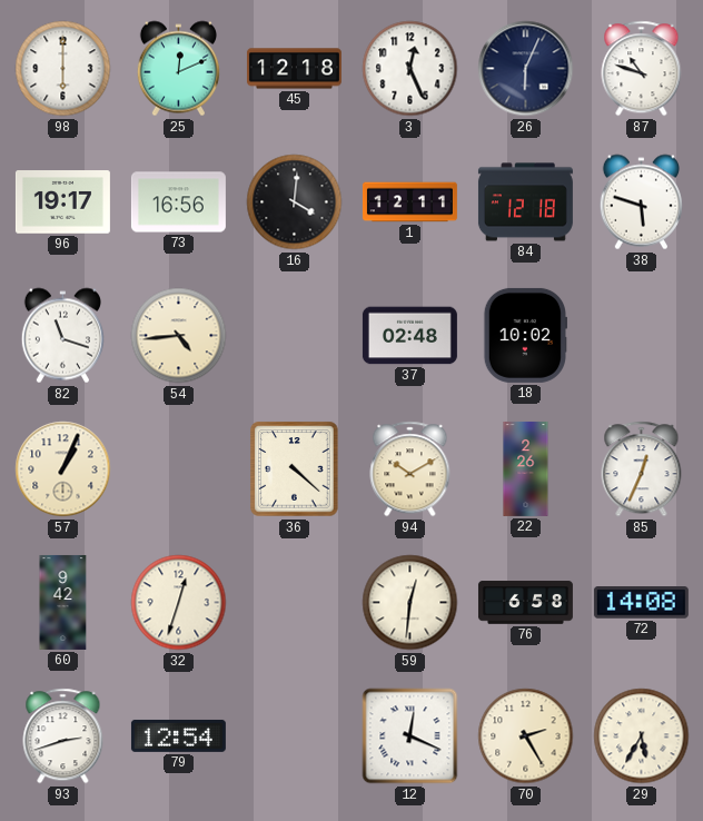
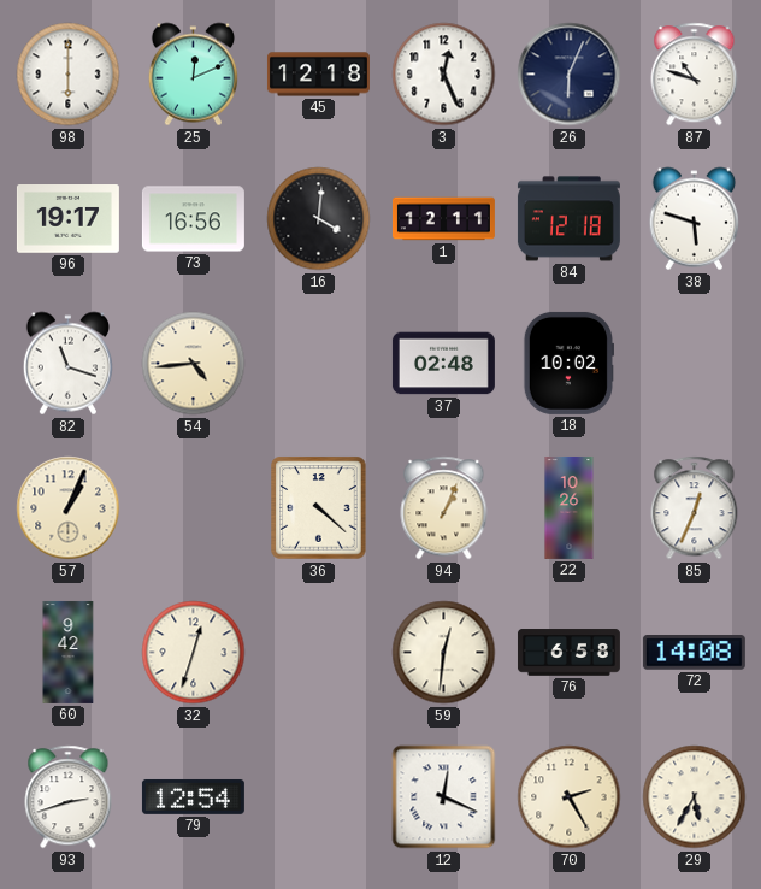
94: 10:10 -> 1:04
22: 2:26 -> 10:26
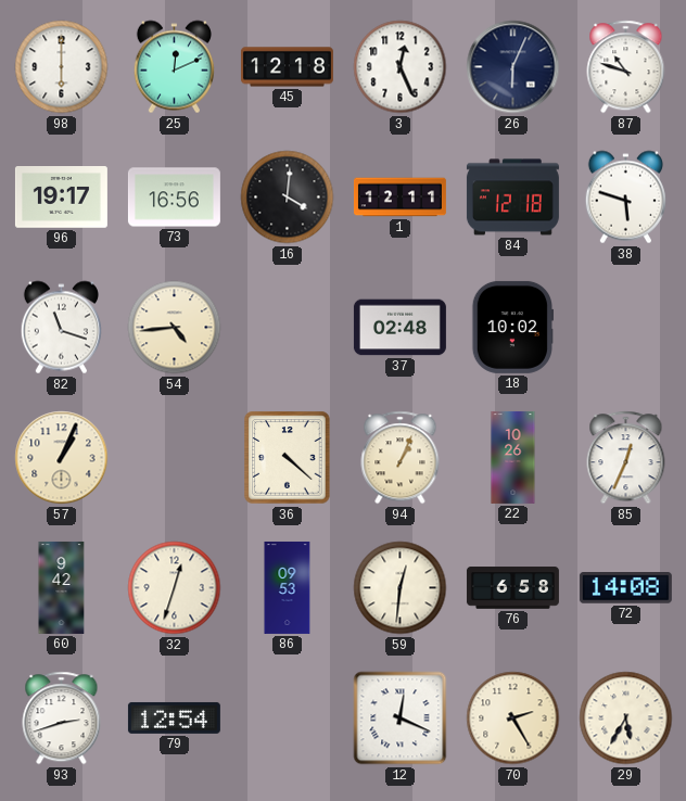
86: none -> 09:53
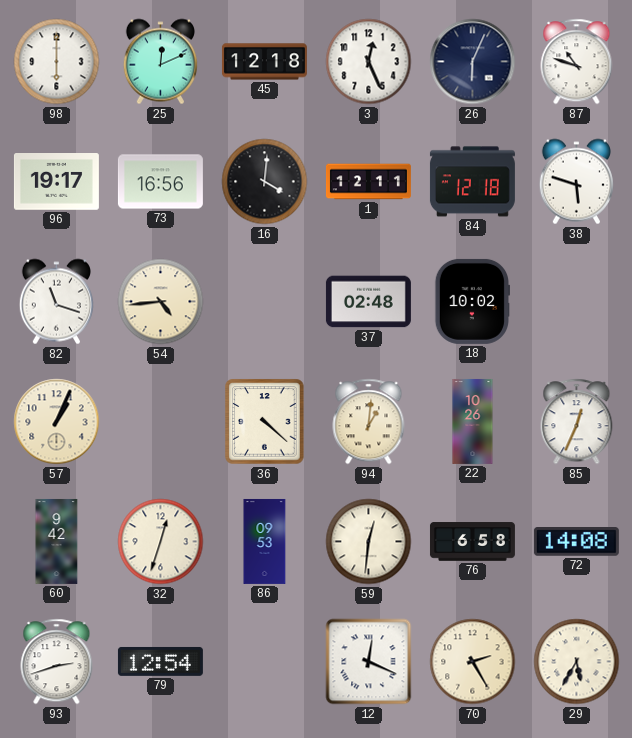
94: 1:04 -> 1:01
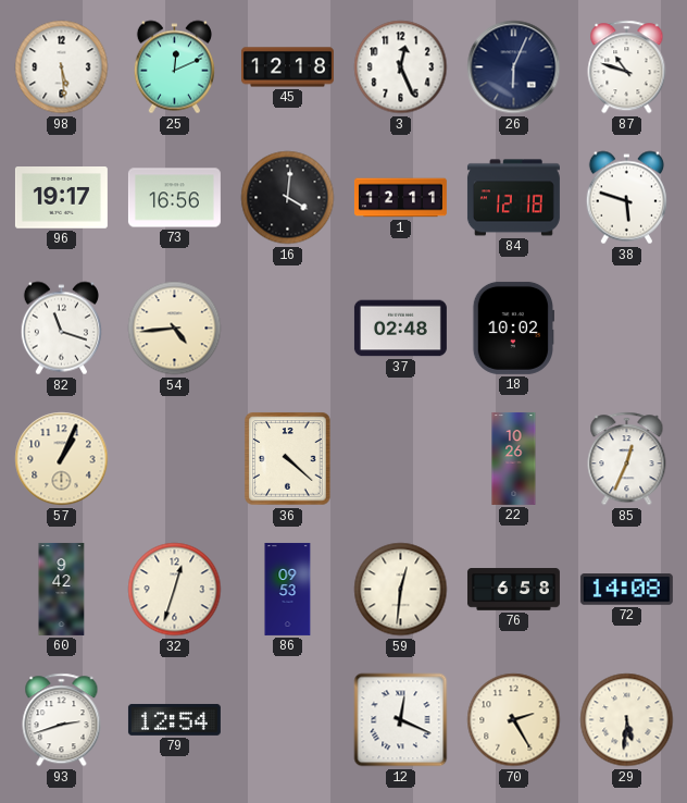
98: 6:00 -> 5:29
94: 1:01 -> none
29: 5:35 -> 5:31
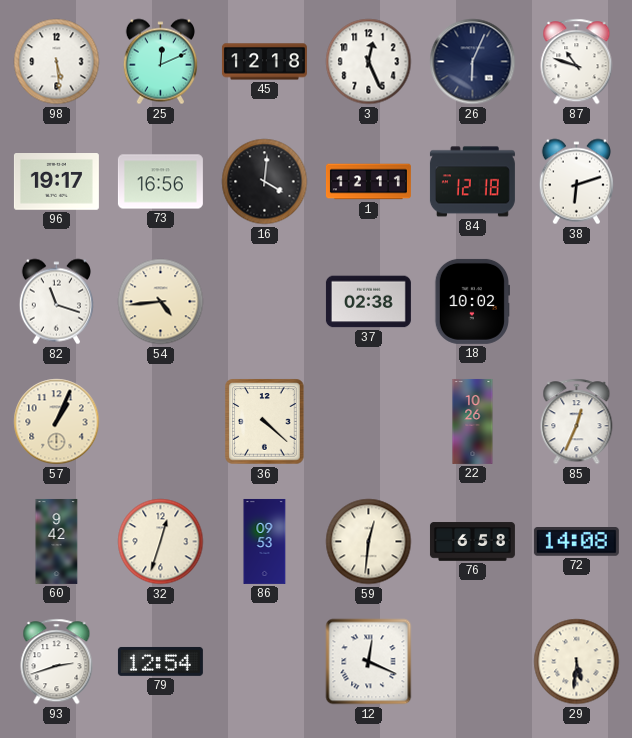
38: 5:48 -> 6:12
37: 02:48 -> 02:38
70: 2:25 -> none
